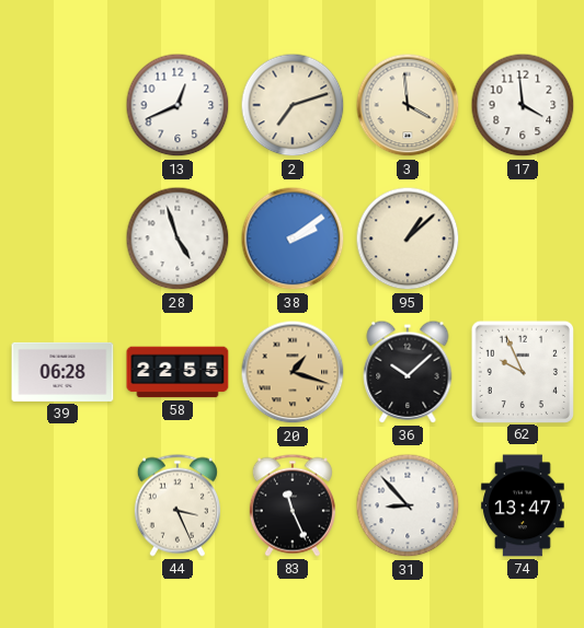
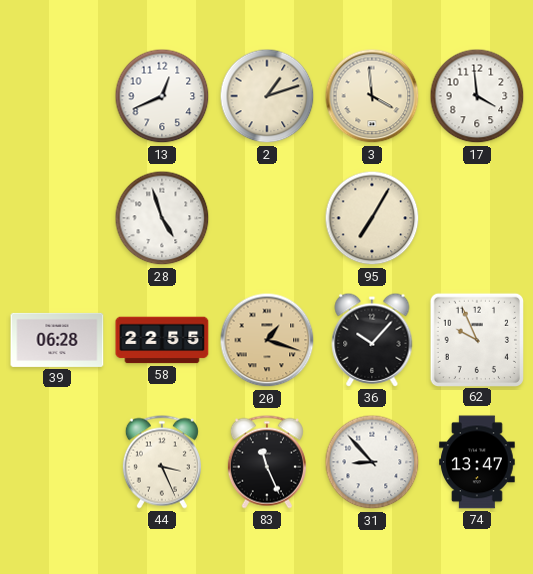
2: 7:12 -> 1:12
38: 2:09 -> none
95: 1:08 -> 7:05
36: 10:08 -> 10:07
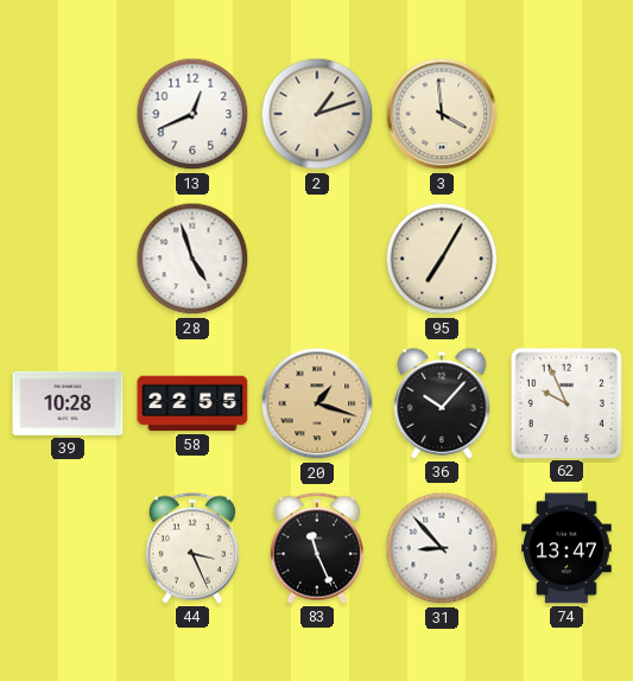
17: 3:59 -> none
39: 06:28 -> 10:28
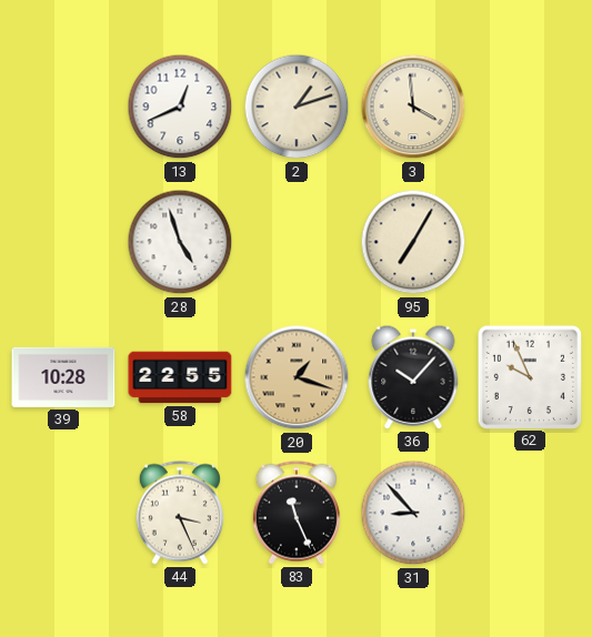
74: 13:47 -> none
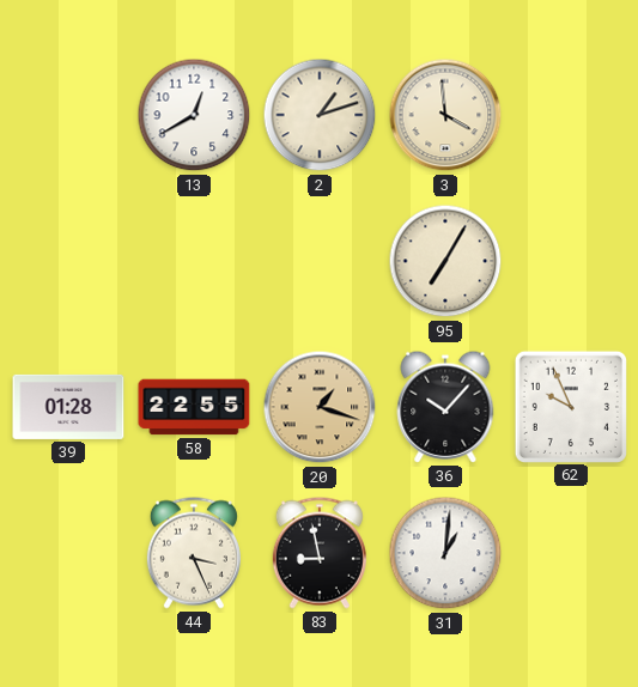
13: 12:41 -> 12:40
28: 4:57 -> none
39: 10:28 -> 01:28
83: 11:26 -> 8:58
31: 8:53 -> 1:01
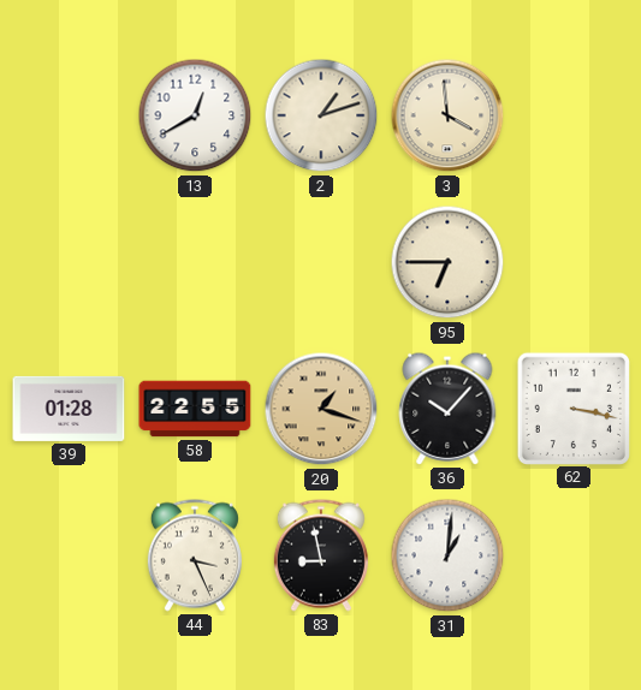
95: 7:05 -> 6:45
62: 9:56 -> 3:17
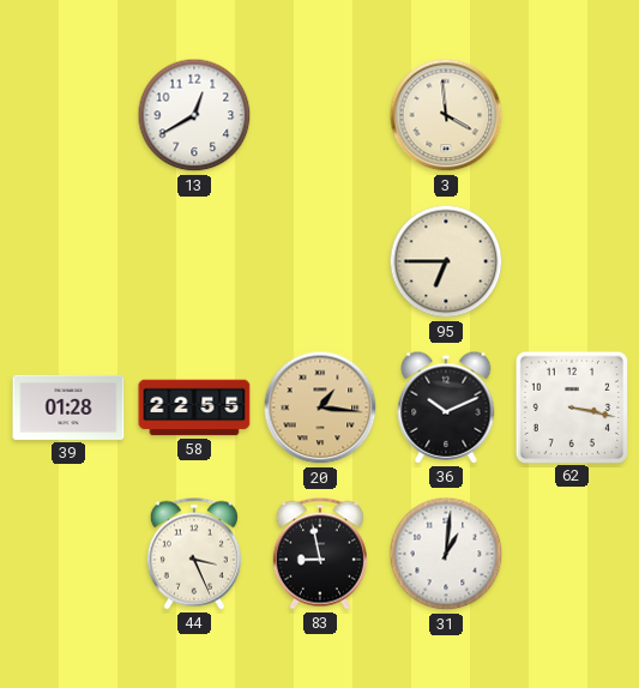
2: 1:12 -> none
20: 1:18 -> 1:16
36: 10:07 -> 10:11
